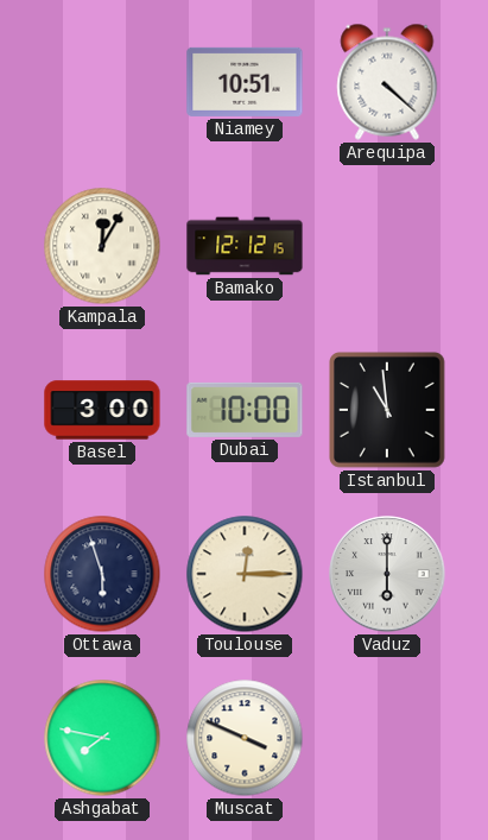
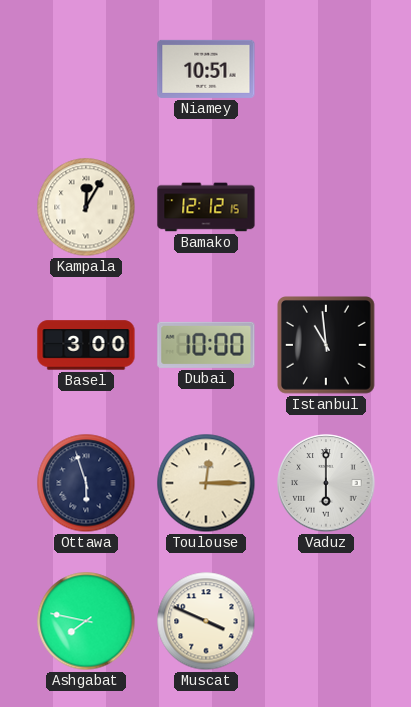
Arequipa: 4:22 -> none
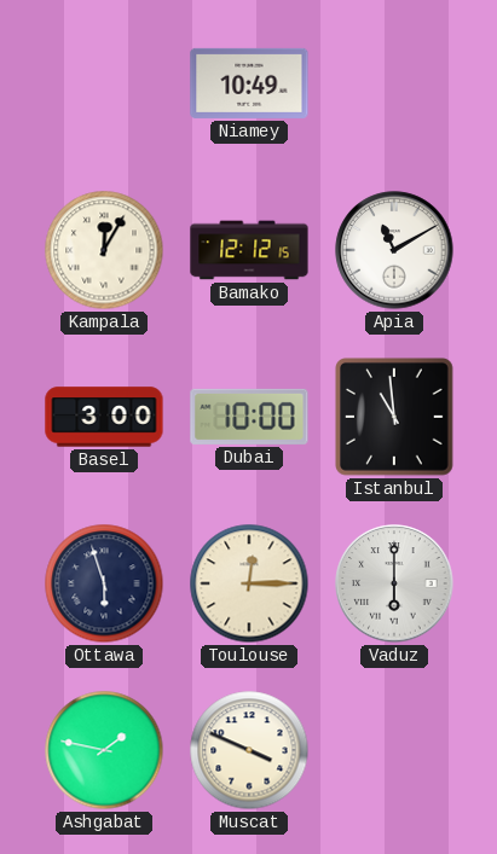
Niamey: 10:51 -> 10:49
Apia: none -> 11:10
Ashgabat: 7:47 -> 1:47
